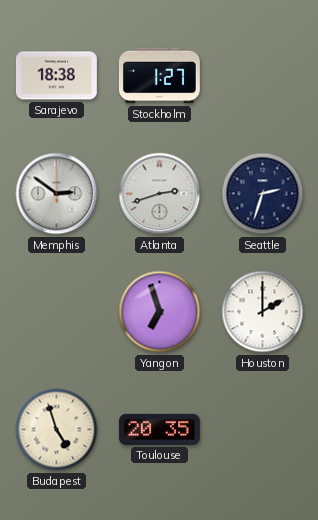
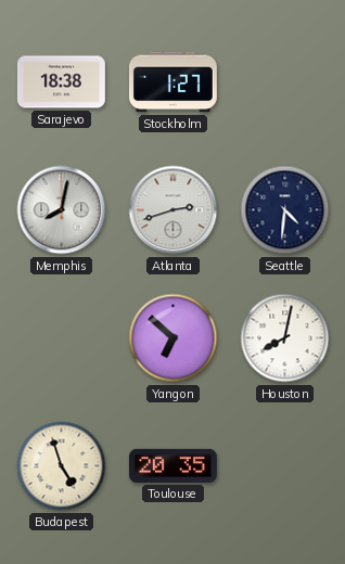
Memphis: 2:51 -> 8:02
Seattle: 2:33 -> 4:31
Yangon: 6:57 -> 6:52
Houston: 2:00 -> 8:02
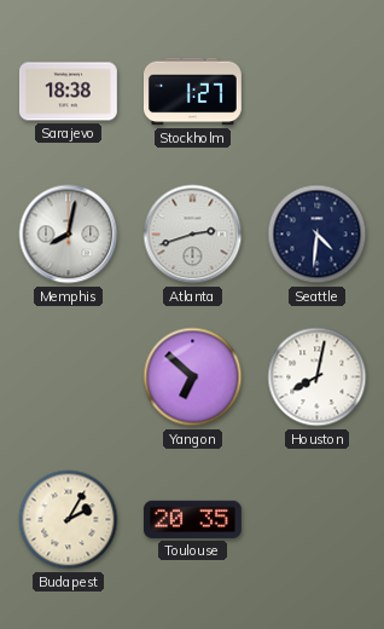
Budapest: 4:57 -> 2:05
